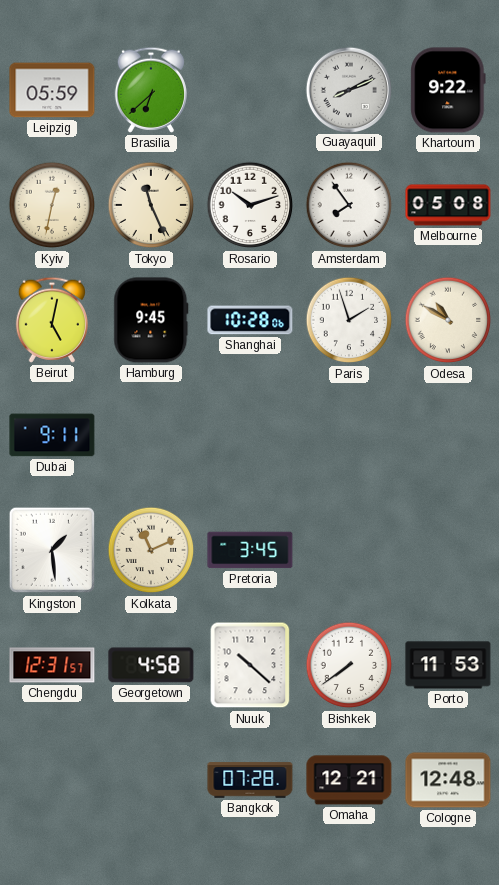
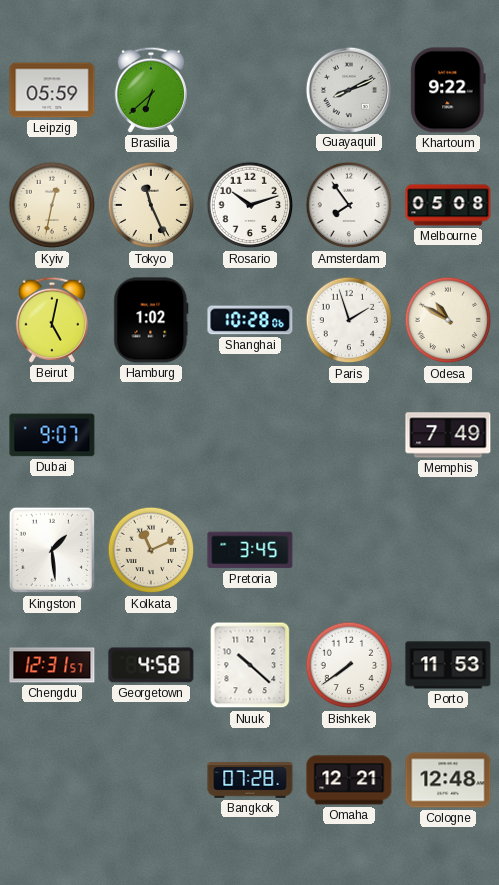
Hamburg: 9:45 -> 1:02
Dubai: 9:11 -> 9:07
Memphis: none -> 7:49
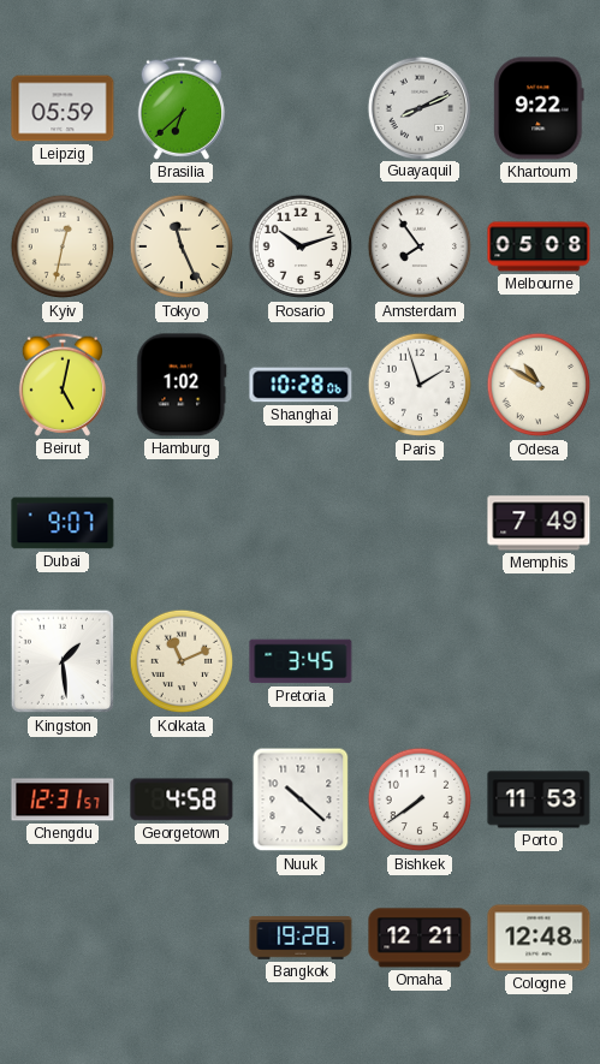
Bangkok: 07:28 -> 19:28
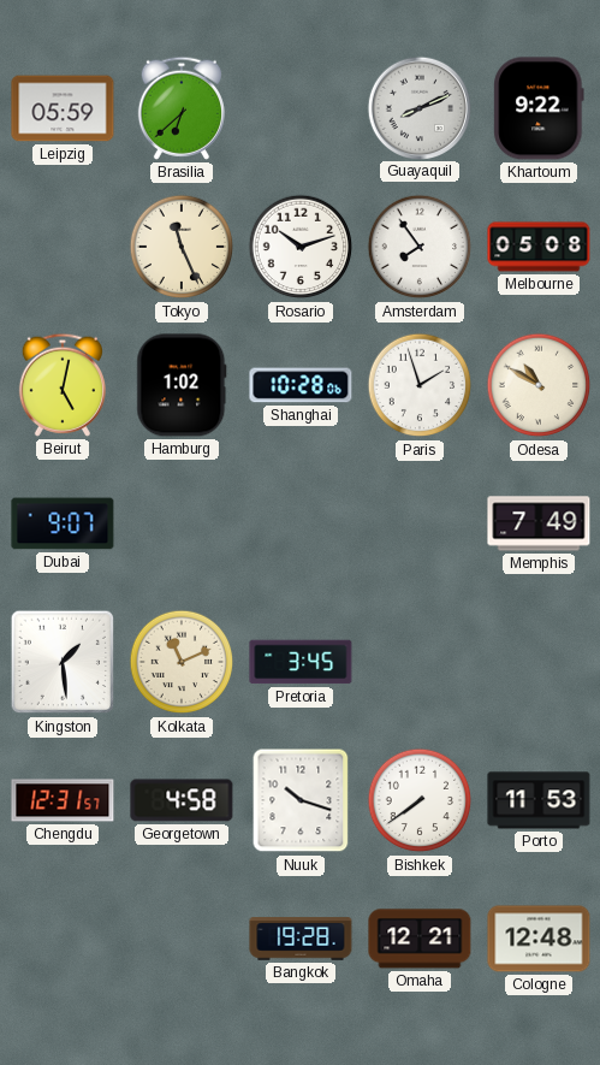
Kyiv: 12:32 -> none
Nuuk: 10:22 -> 10:18
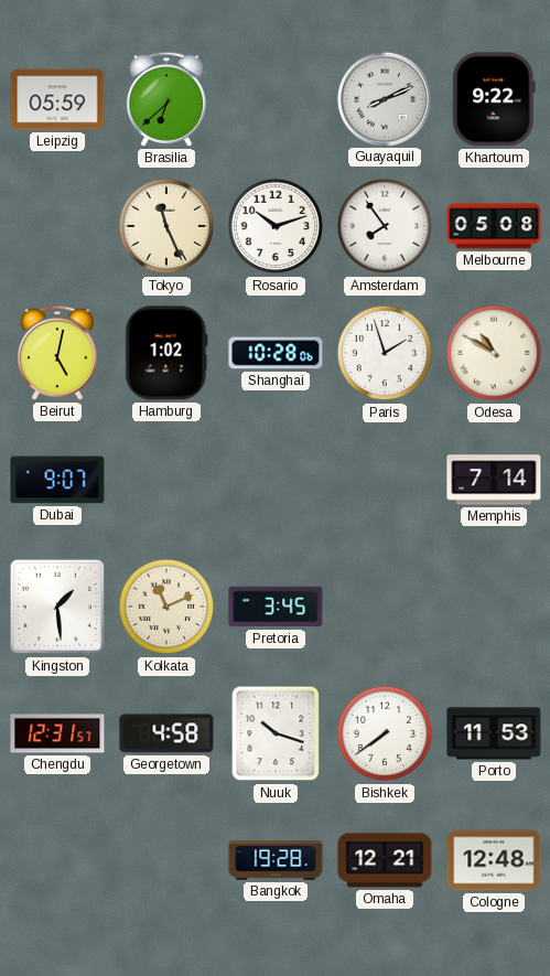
Memphis: 7:49 -> 7:14
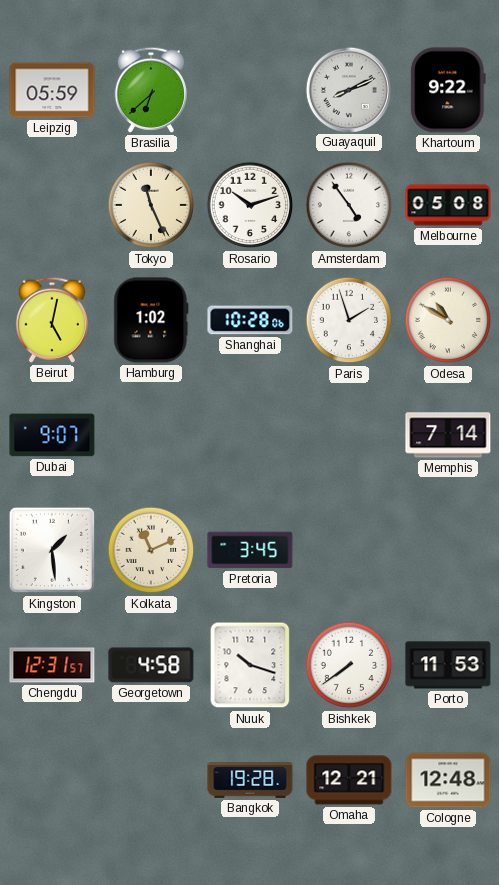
Amsterdam: 7:54 -> 4:54
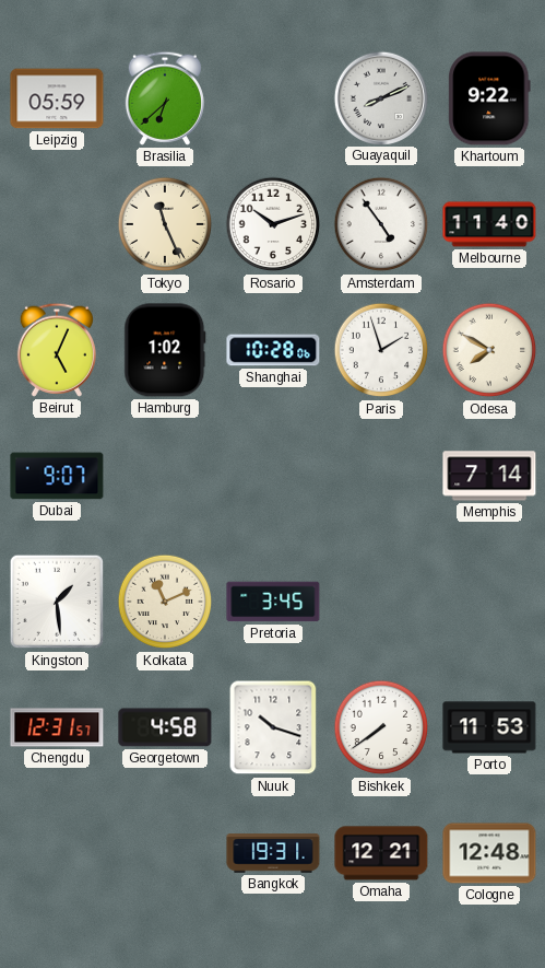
Melbourne: 05:08 -> 11:40
Beirut: 5:02 -> 5:04
Odesa: 10:50 -> 7:50
Bangkok: 19:28 -> 19:31
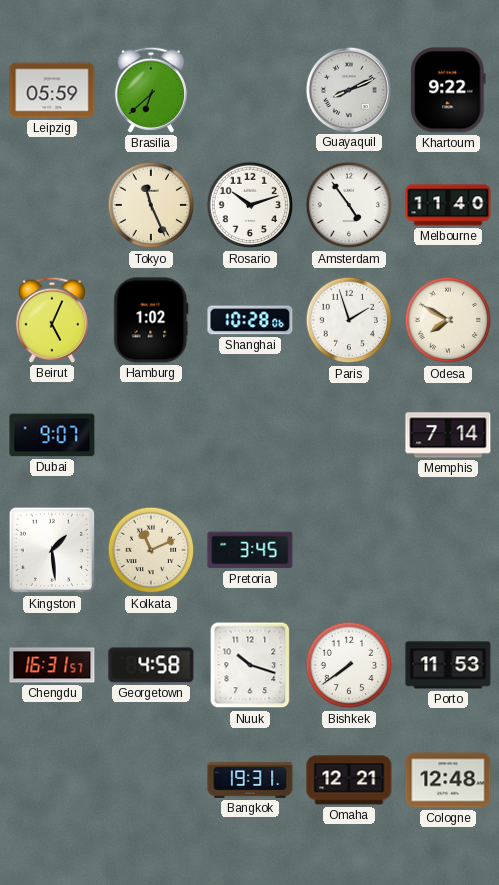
Chengdu: 12:31 -> 16:31
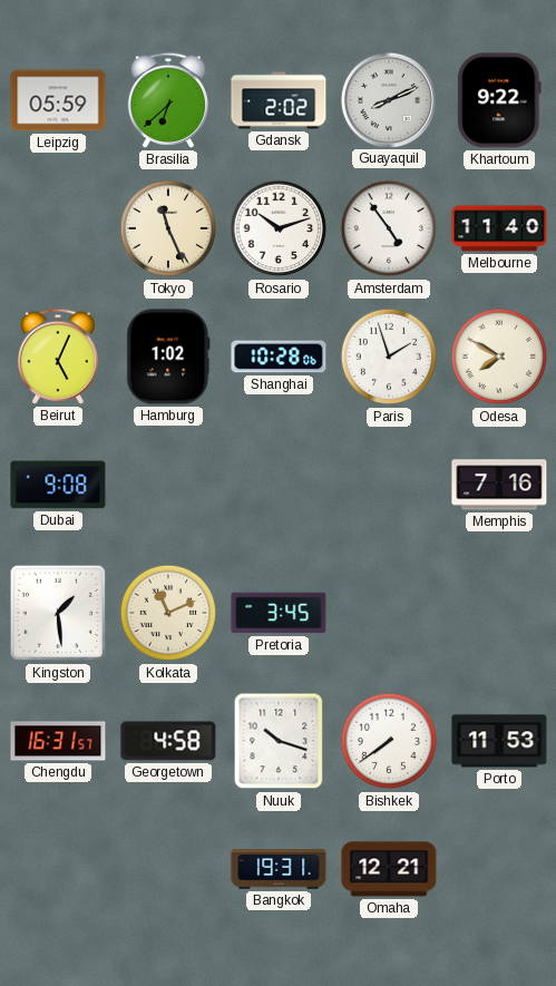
Gdansk: none -> 2:02
Dubai: 9:07 -> 9:08
Memphis: 7:14 -> 7:16
Cologne: 12:48 -> none
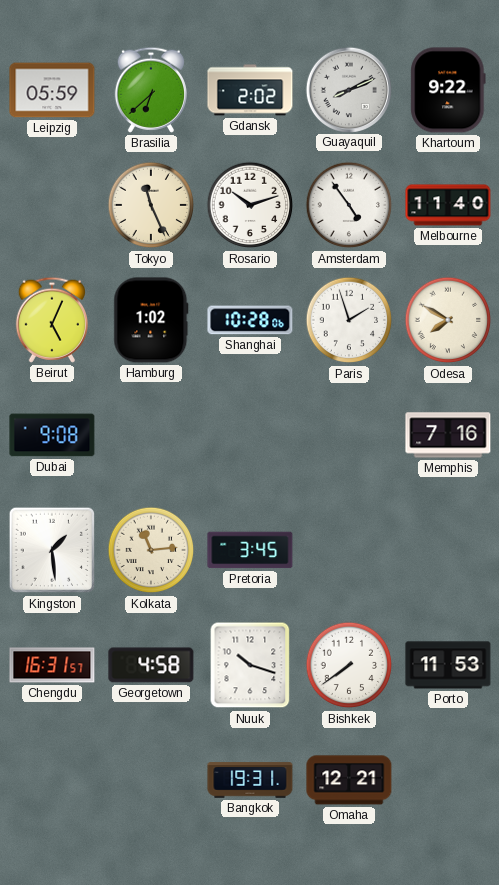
Kolkata: 11:11 -> 11:14
